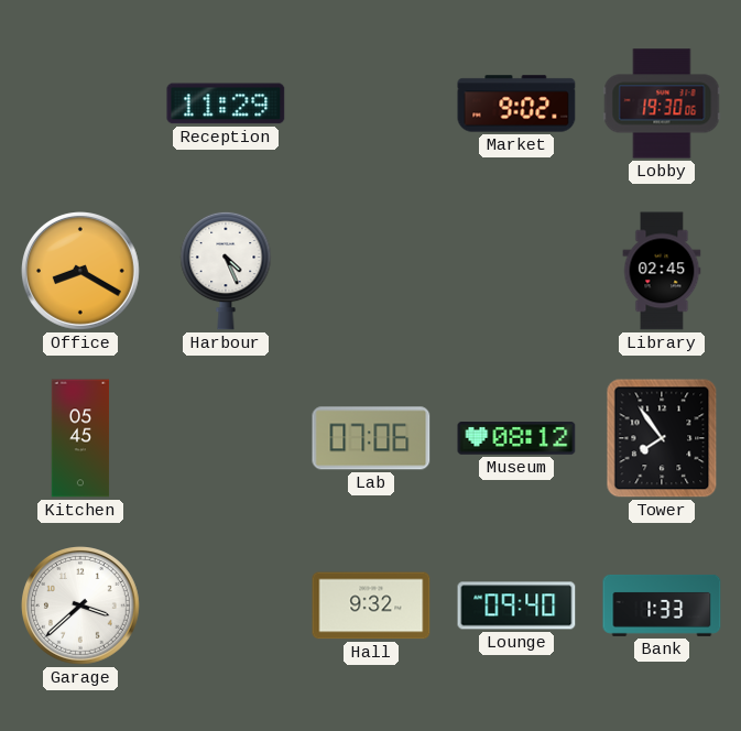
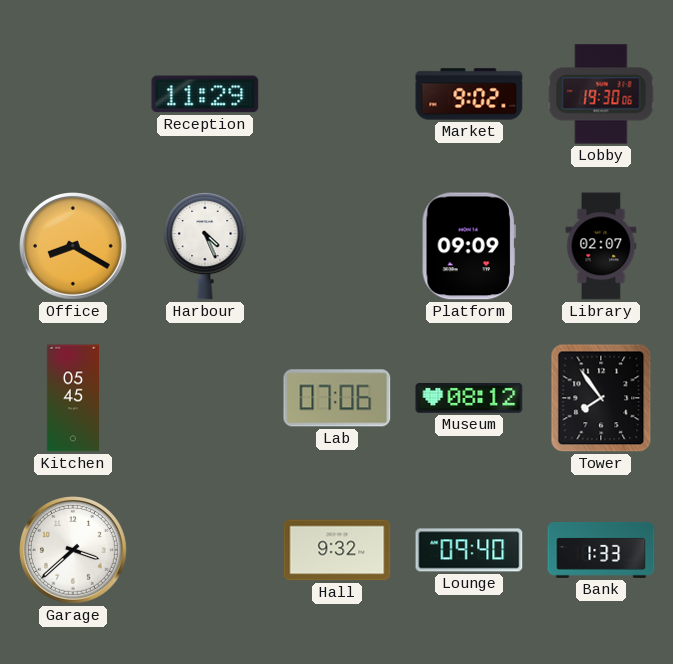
Platform: none -> 09:09
Library: 02:45 -> 02:07
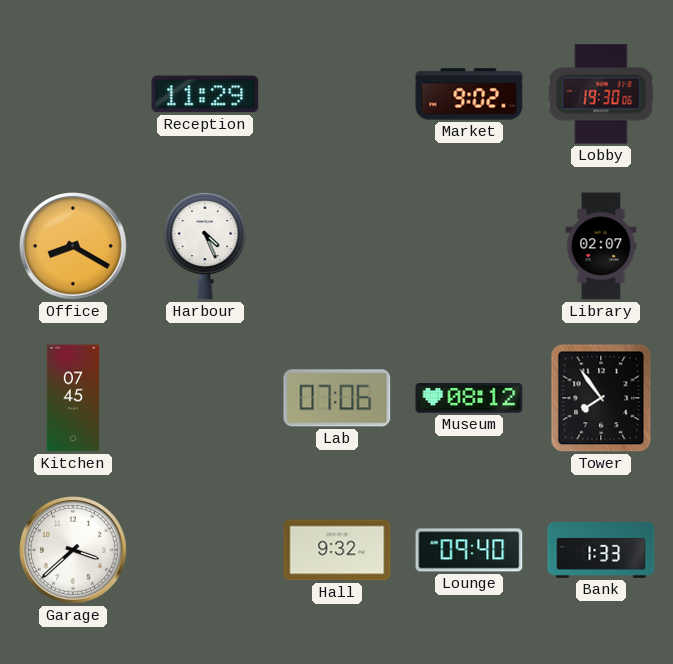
Platform: 09:09 -> none
Kitchen: 05:45 -> 07:45
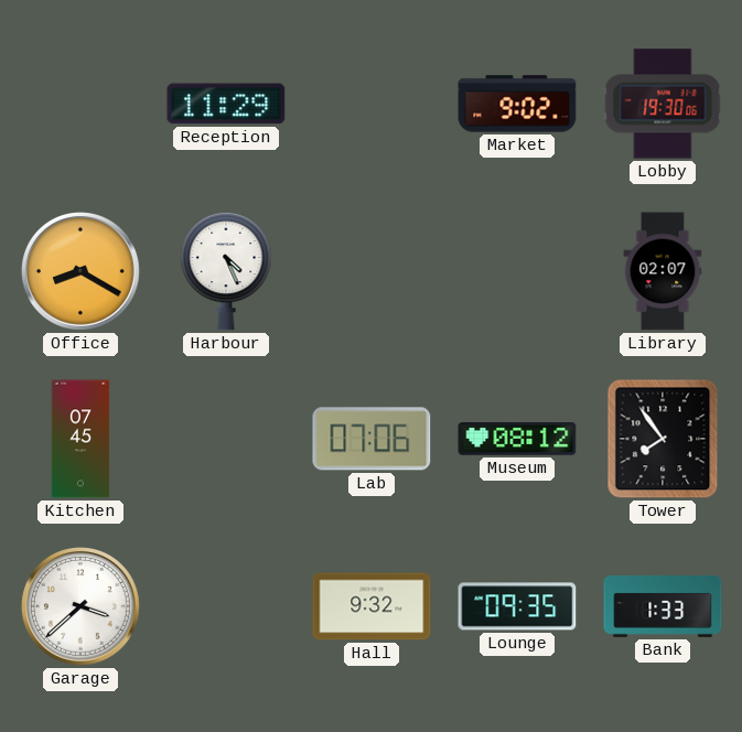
Lounge: 09:40 -> 09:35
